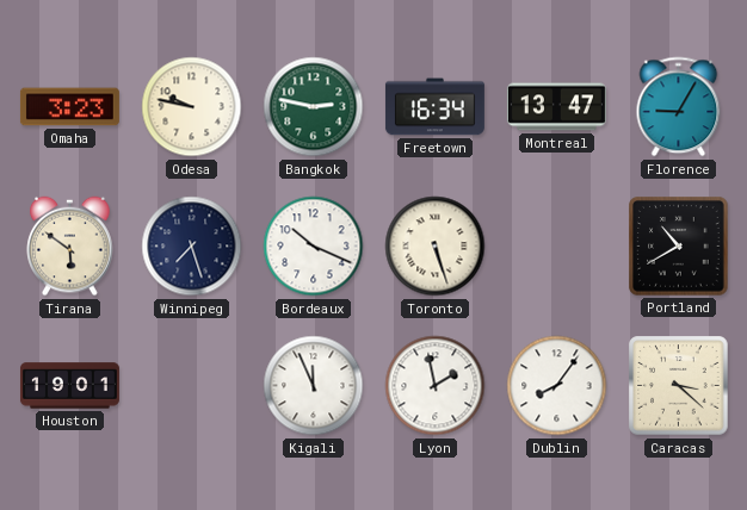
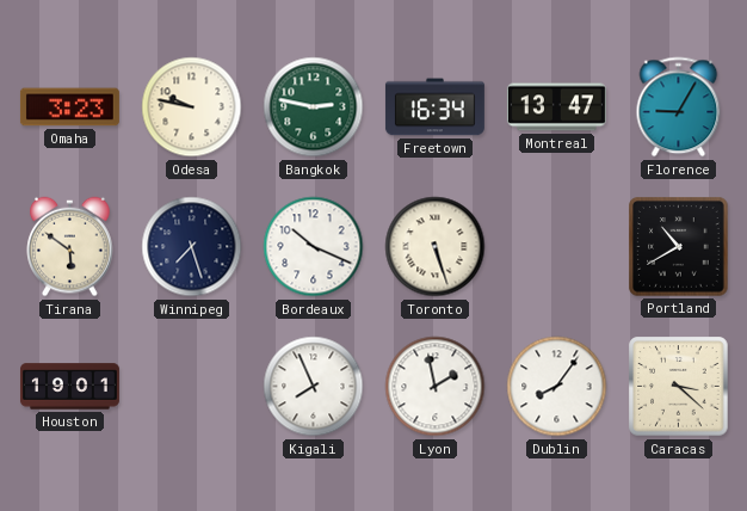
Kigali: 11:56 -> 7:56
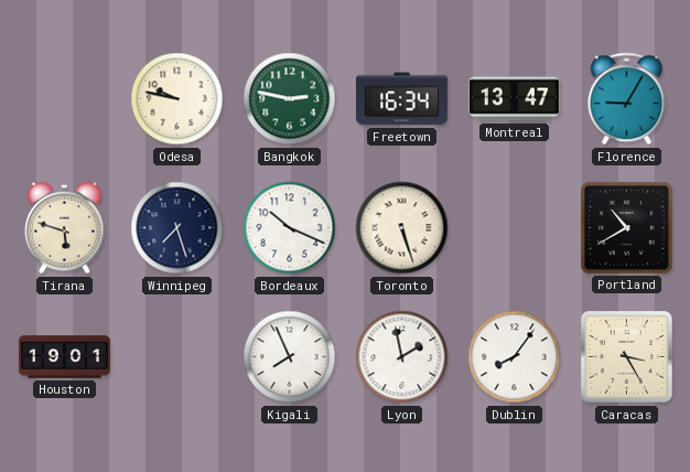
Omaha: 3:23 -> none
Tirana: 5:51 -> 5:48
Caracas: 3:22 -> 3:25
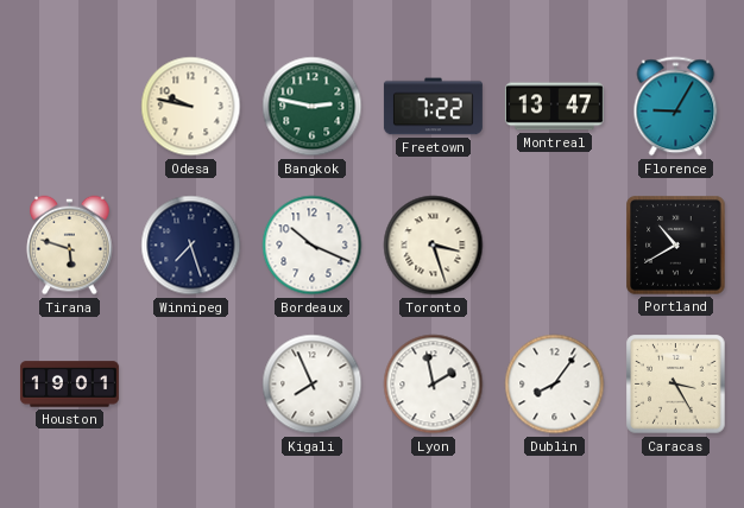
Freetown: 16:34 -> 7:22
Toronto: 5:27 -> 3:27
